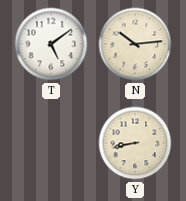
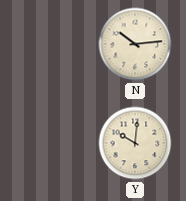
T: 5:09 -> none
Y: 8:43 -> 10:01
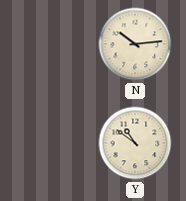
Y: 10:01 -> 10:51
